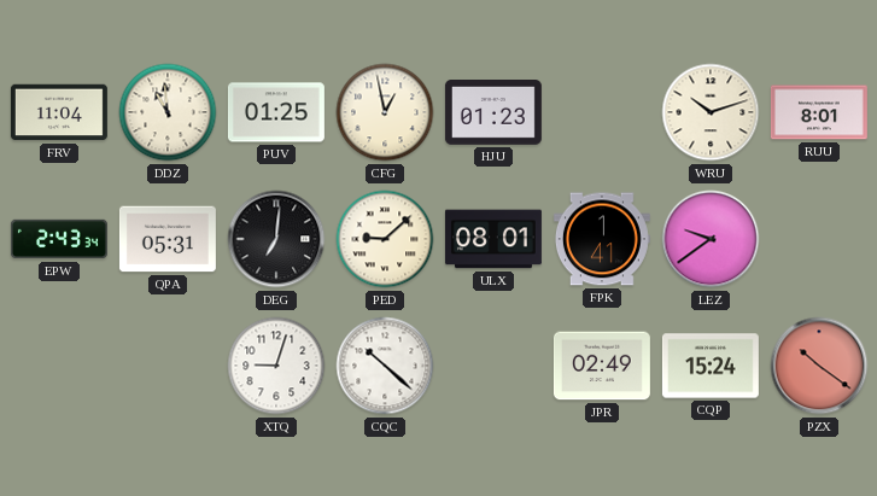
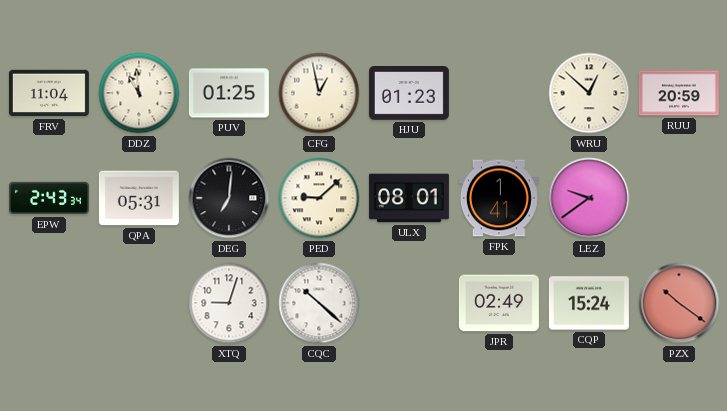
WRU: 10:12 -> 12:52
RUU: 8:01 -> 20:59
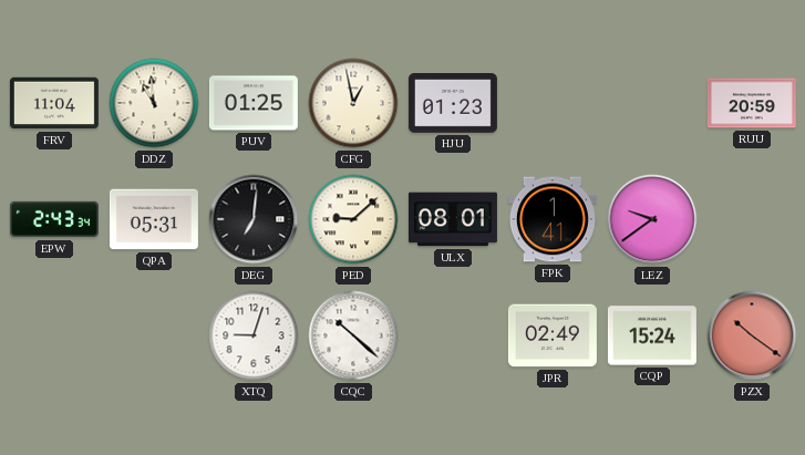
WRU: 12:52 -> none
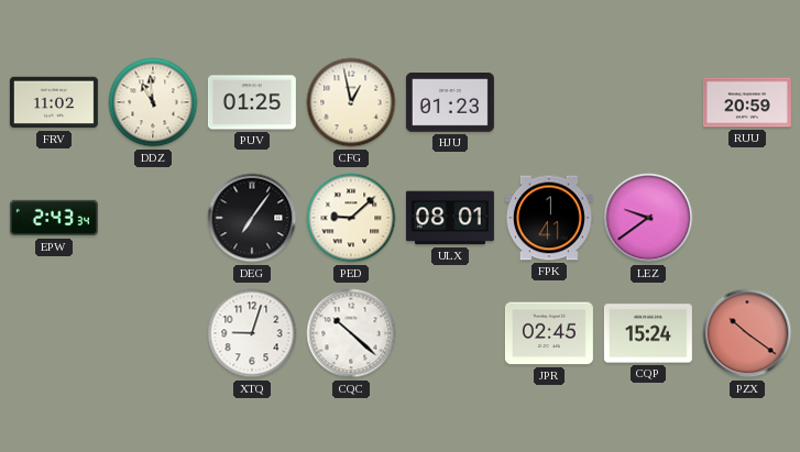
FRV: 11:04 -> 11:02
QPA: 05:31 -> none
DEG: 7:01 -> 7:06
JPR: 02:49 -> 02:45
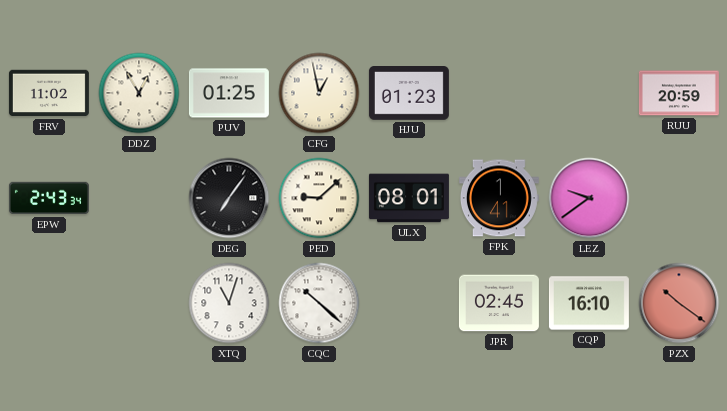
DDZ: 10:59 -> 12:55
XTQ: 9:03 -> 11:03
CQP: 15:24 -> 16:10
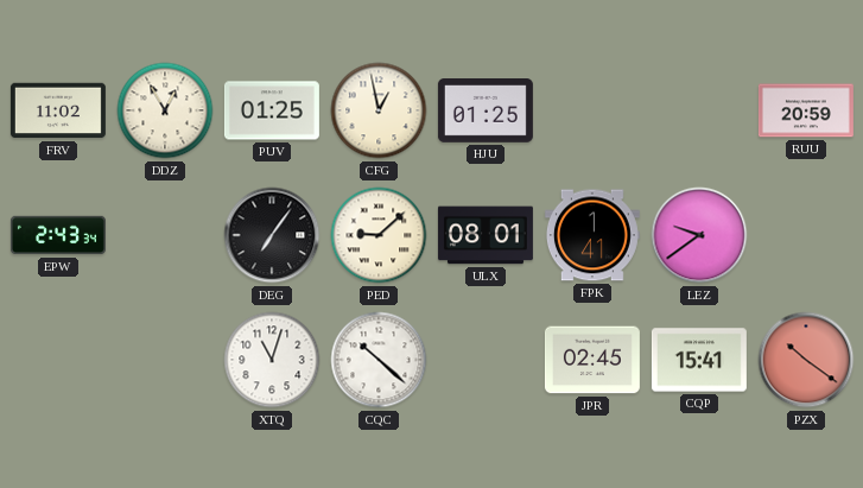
HJU: 01:23 -> 01:25
CQP: 16:10 -> 15:41
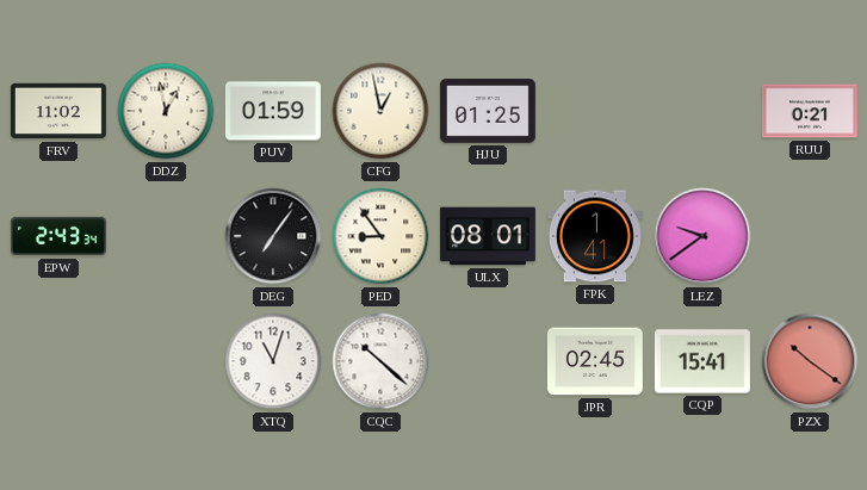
DDZ: 12:55 -> 12:58
PUV: 01:25 -> 01:59
RUU: 20:59 -> 0:21
PED: 9:08 -> 8:54
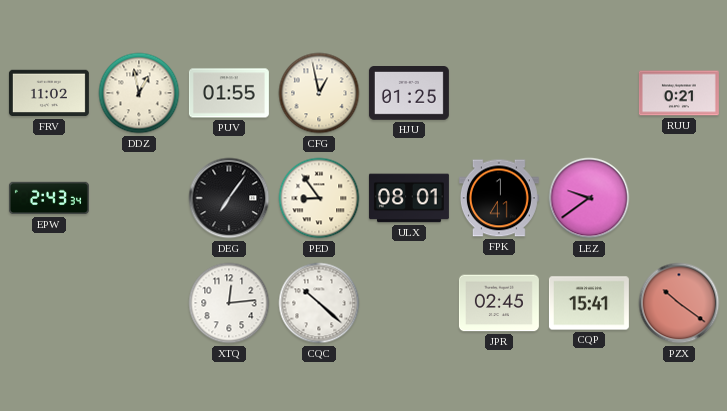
PUV: 01:59 -> 01:55
XTQ: 11:03 -> 12:14
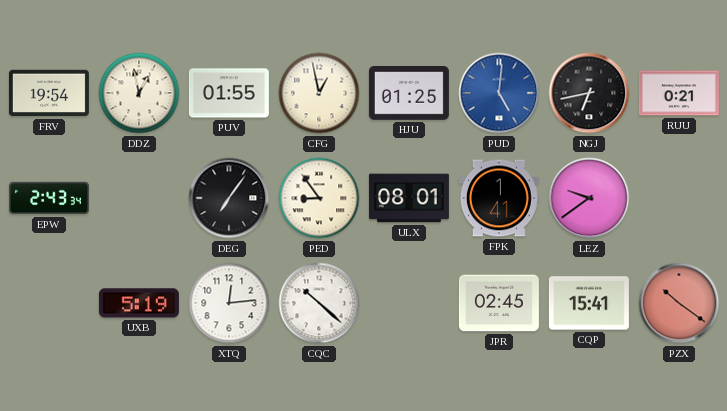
FRV: 11:02 -> 19:54
PUD: none -> 5:01
NGJ: none -> 6:43
UXB: none -> 5:19
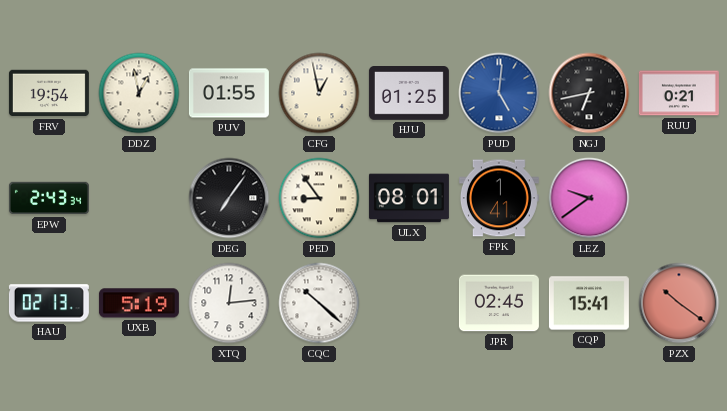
HAU: none -> 02:13
